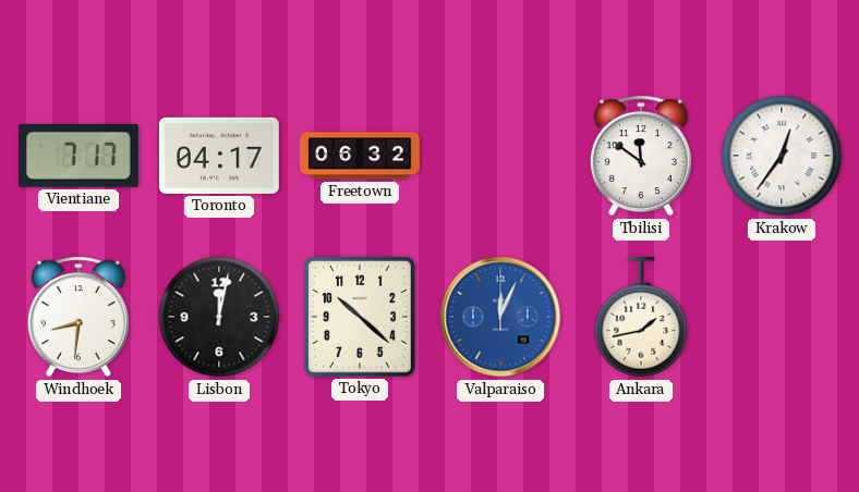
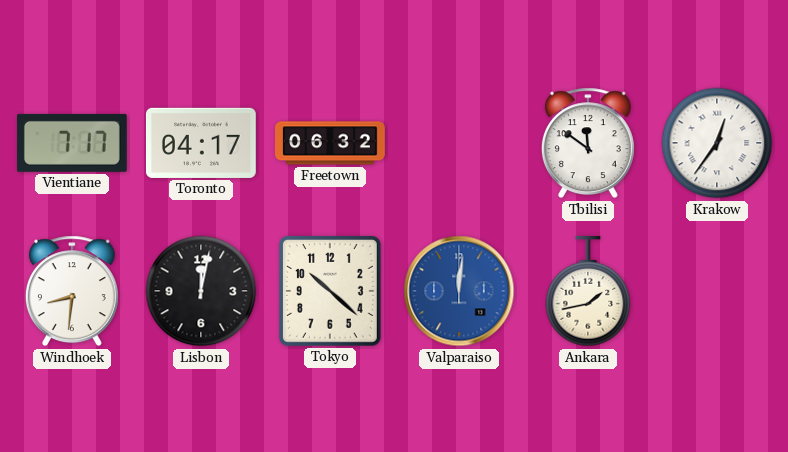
Valparaiso: 12:04 -> 12:01
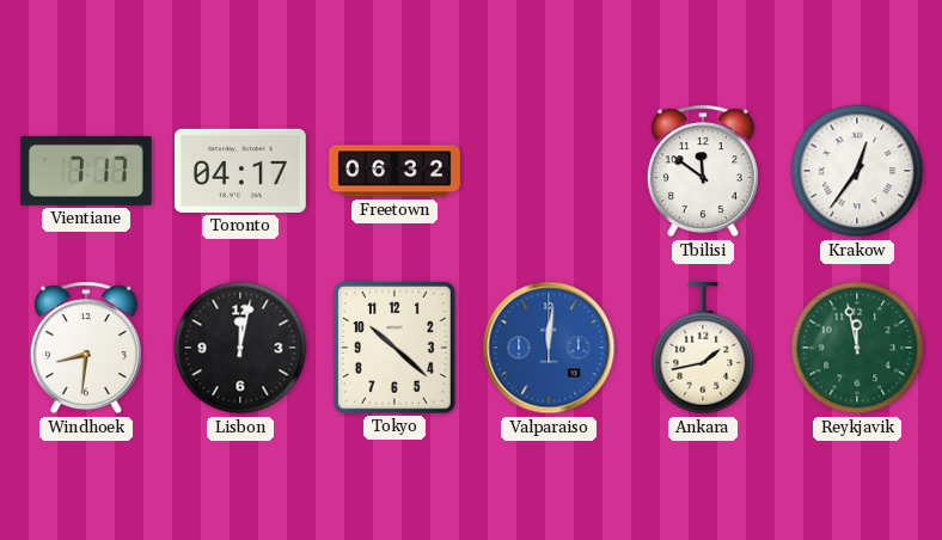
Reykjavik: none -> 11:58
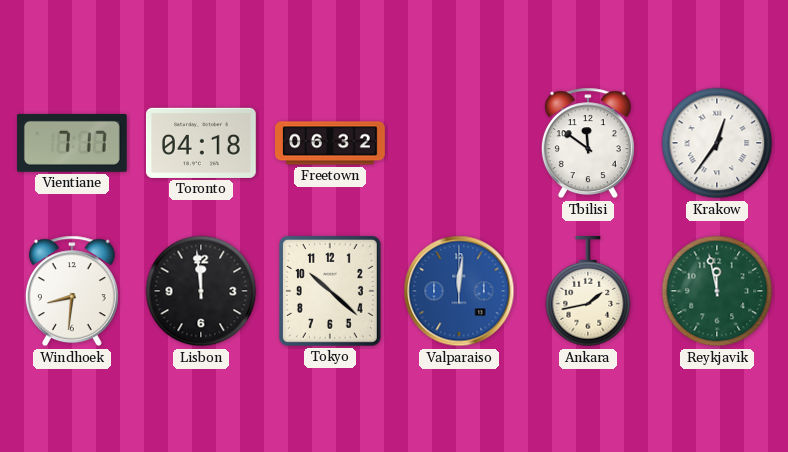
Toronto: 04:17 -> 04:18
Lisbon: 12:02 -> 11:59
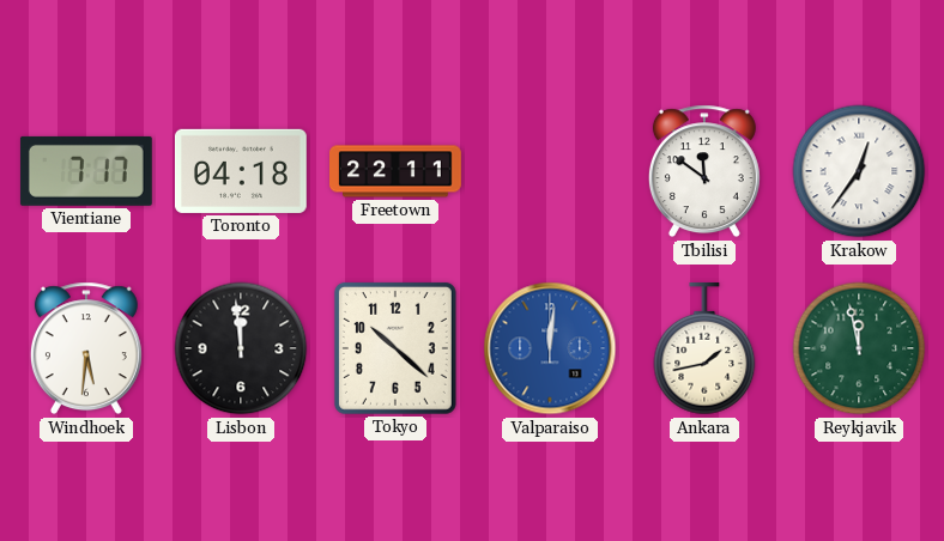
Freetown: 06:32 -> 22:11
Windhoek: 8:31 -> 5:31
